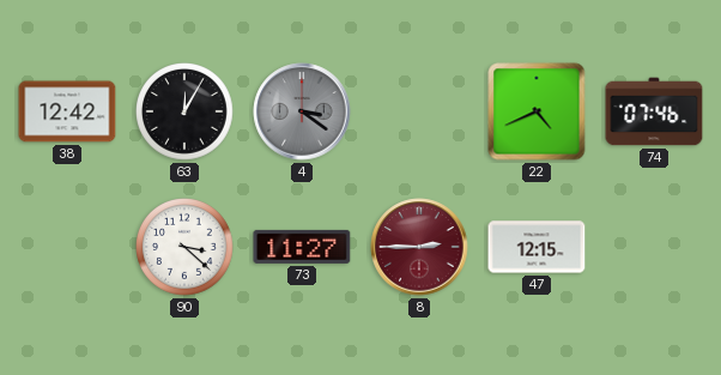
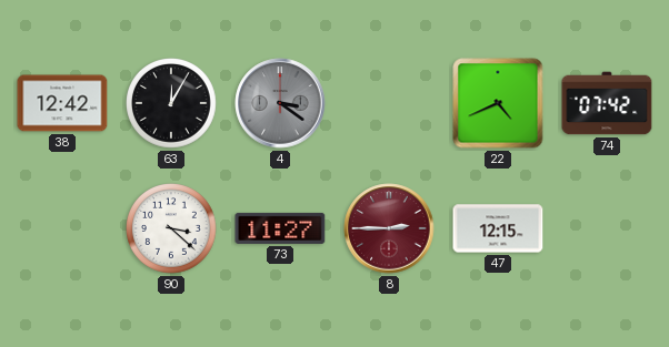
74: 07:46 -> 07:42
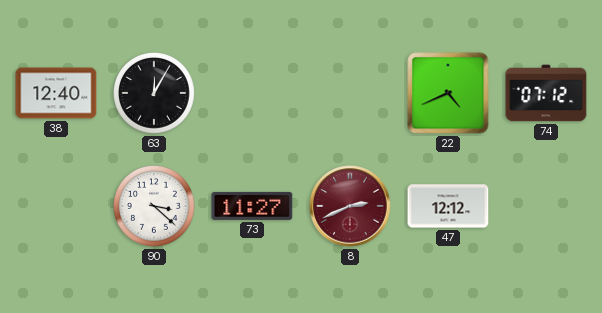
38: 12:42 -> 12:40
4: 3:21 -> none
74: 07:42 -> 07:12
8: 2:45 -> 2:41
47: 12:15 -> 12:12
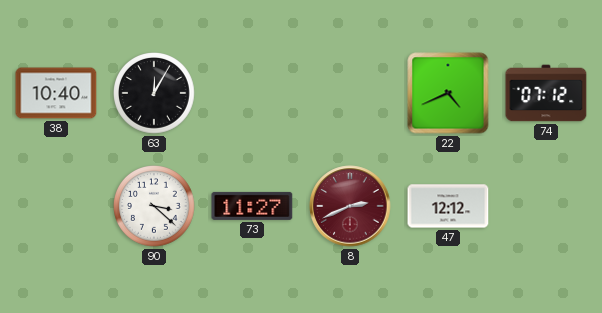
38: 12:40 -> 10:40
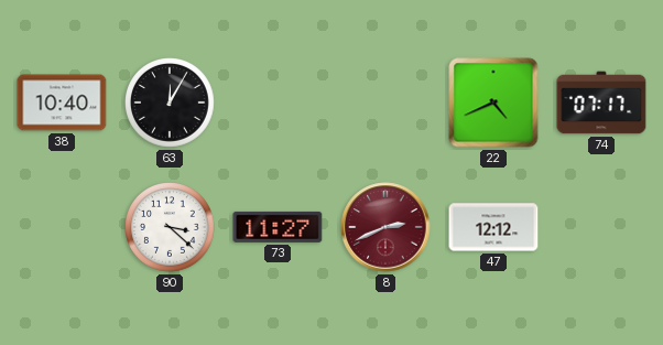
74: 07:12 -> 07:17
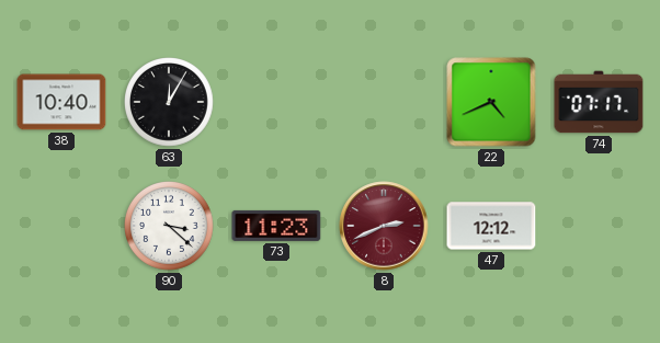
73: 11:27 -> 11:23
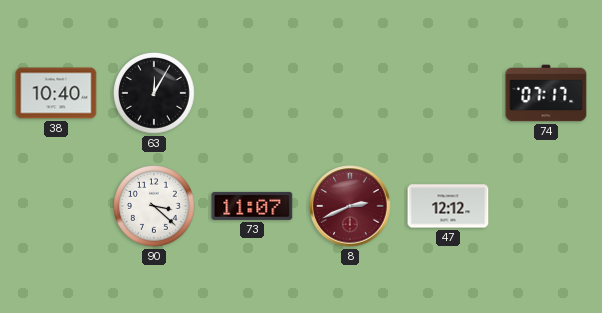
22: 4:41 -> none
73: 11:23 -> 11:07
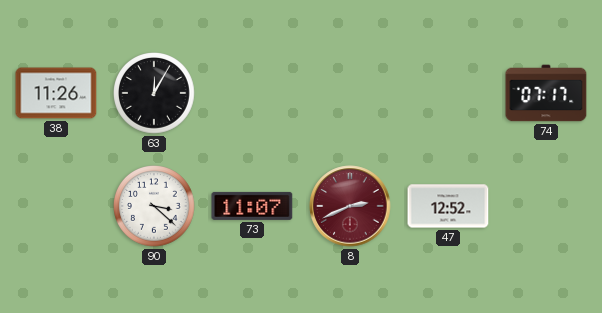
38: 10:40 -> 11:26
47: 12:12 -> 12:52
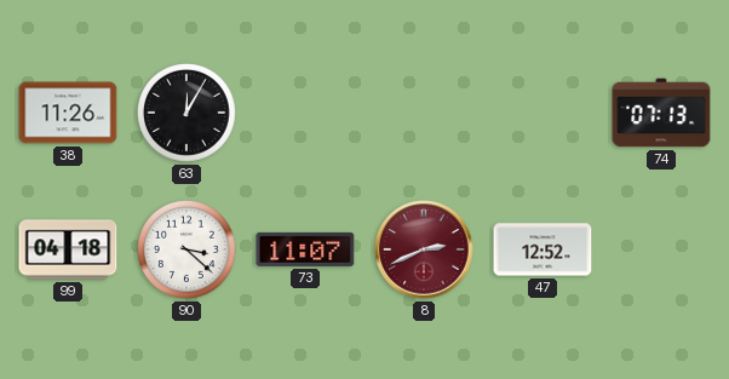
74: 07:17 -> 07:13
99: none -> 04:18
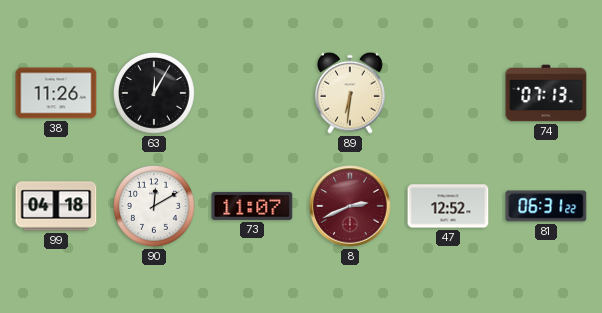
89: none -> 6:31
90: 3:22 -> 12:10
81: none -> 06:31
